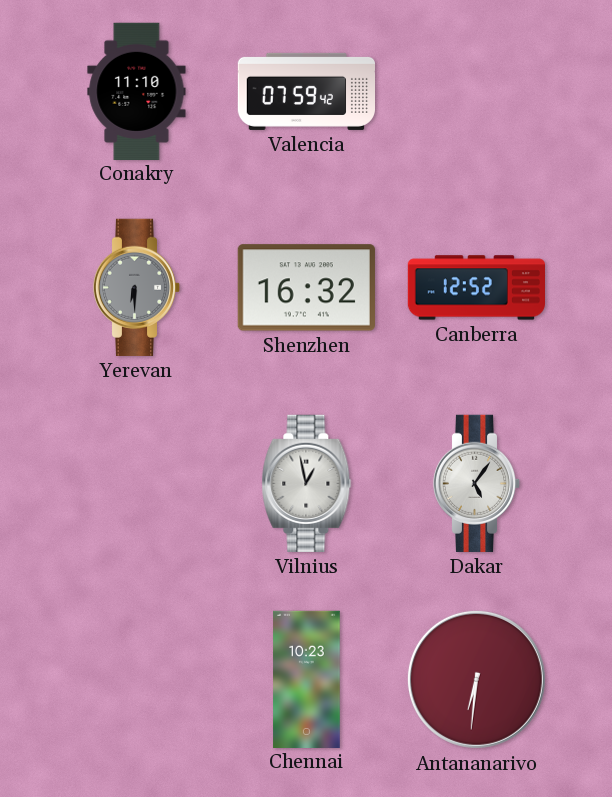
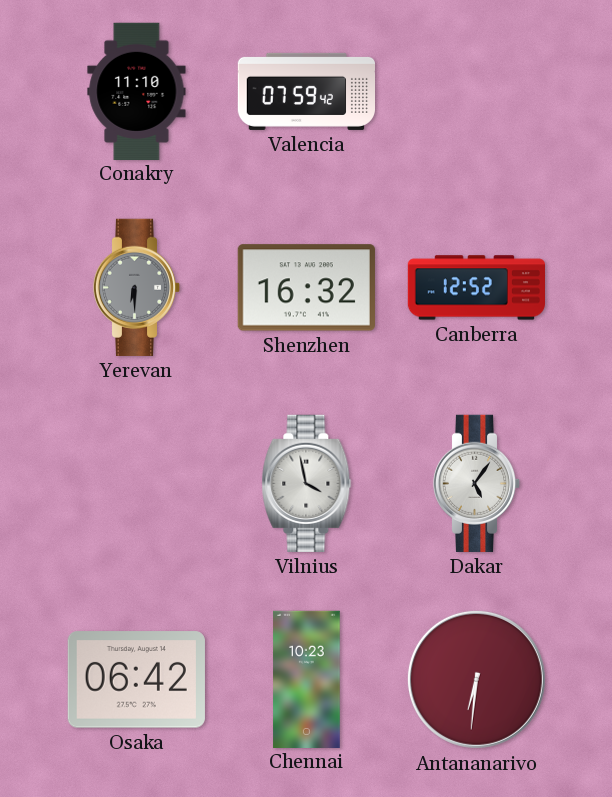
Vilnius: 12:58 -> 3:58
Osaka: none -> 06:42
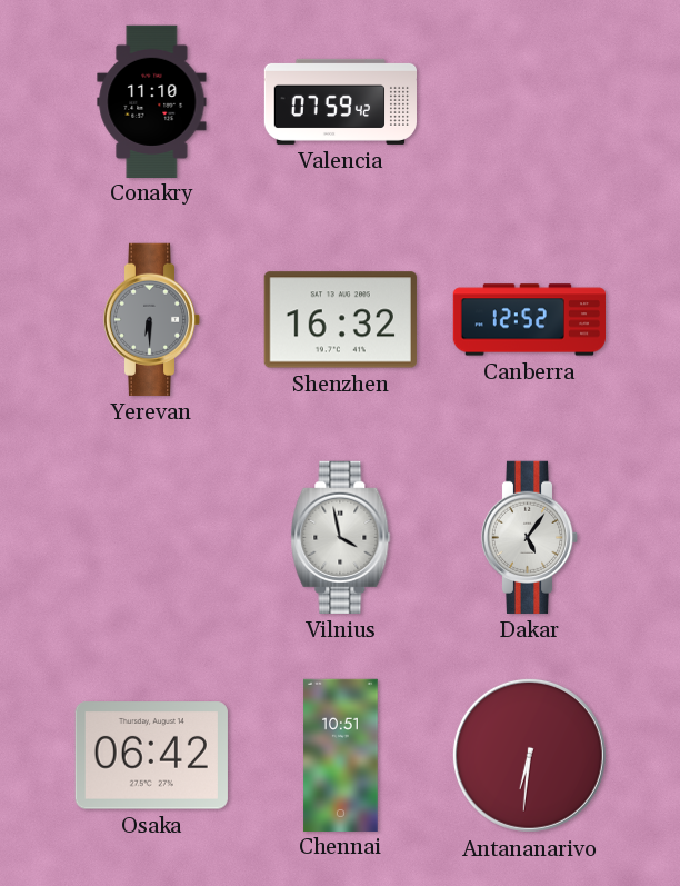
Chennai: 10:23 -> 10:51
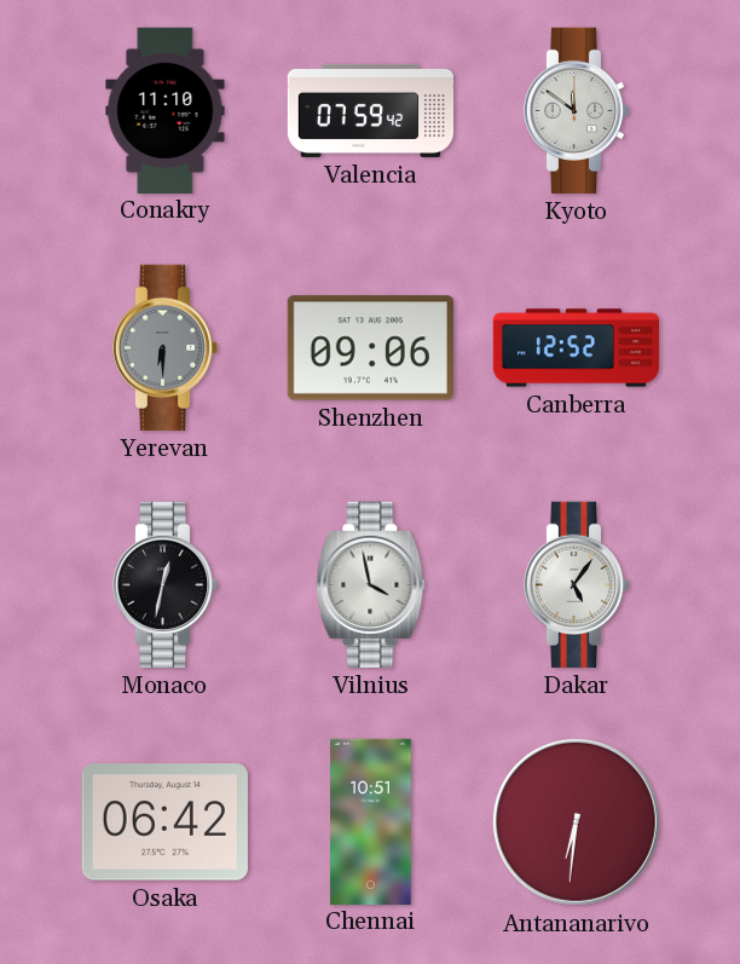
Kyoto: none -> 11:51
Shenzhen: 16:32 -> 09:06
Monaco: none -> 12:32
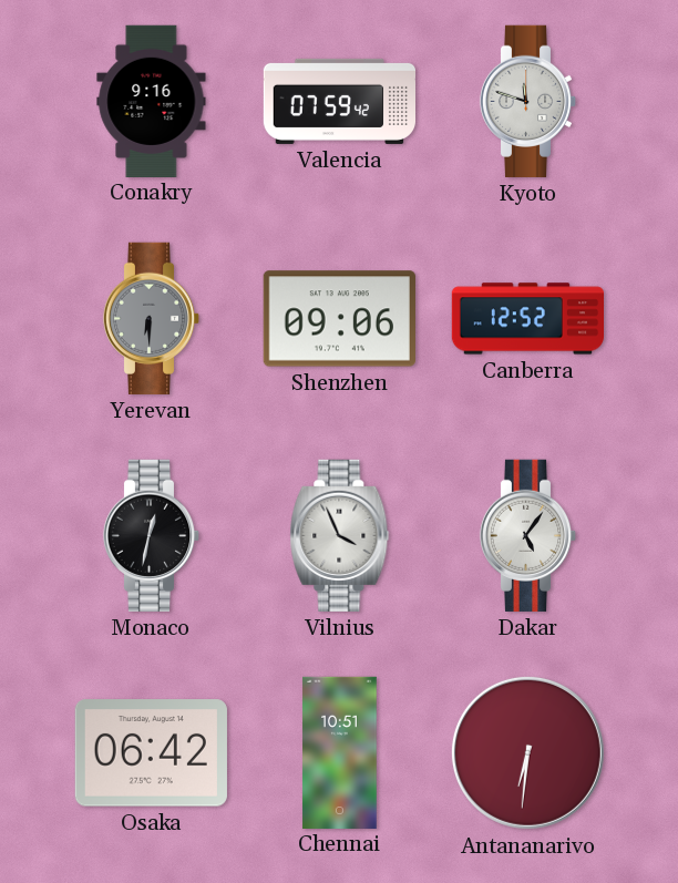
Conakry: 11:10 -> 9:16
Kyoto: 11:51 -> 11:48
Vilnius: 3:58 -> 3:56
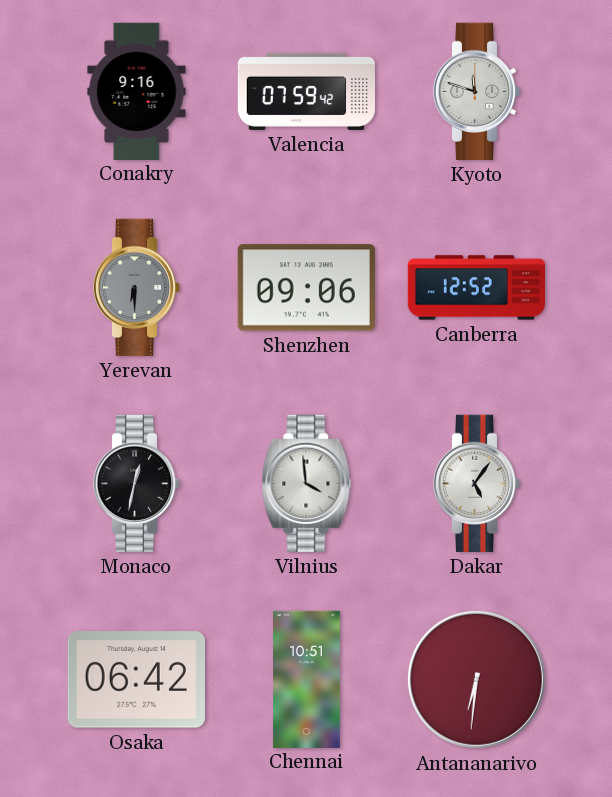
Vilnius: 3:56 -> 3:59
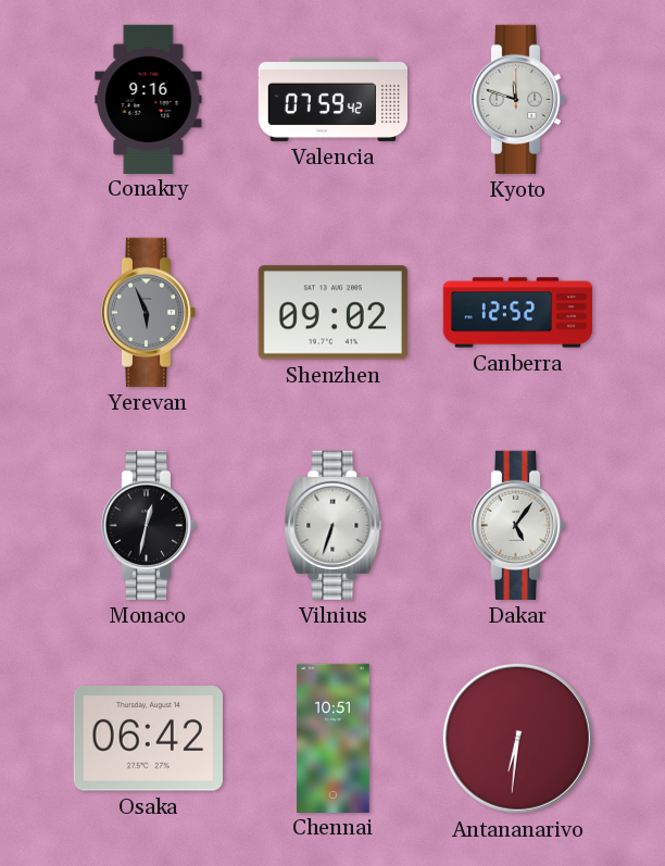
Yerevan: 6:30 -> 5:56
Shenzhen: 09:06 -> 09:02
Vilnius: 3:59 -> 6:33
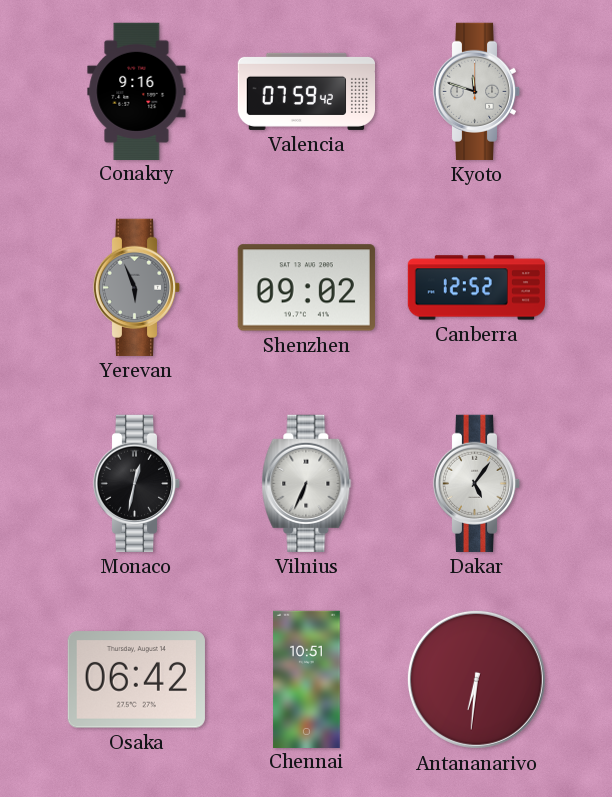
Vilnius: 6:33 -> 6:34
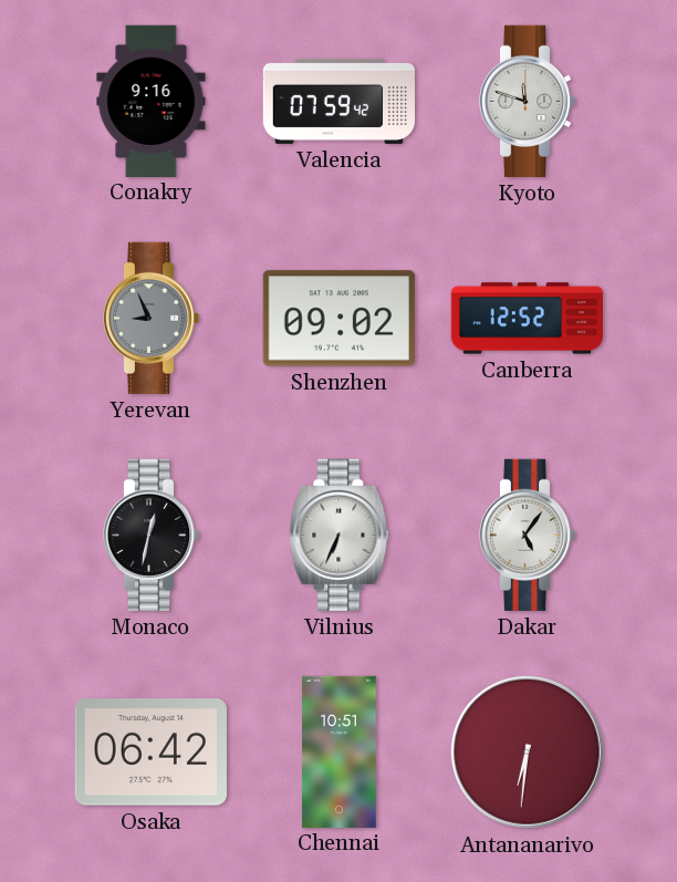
Yerevan: 5:56 -> 8:56
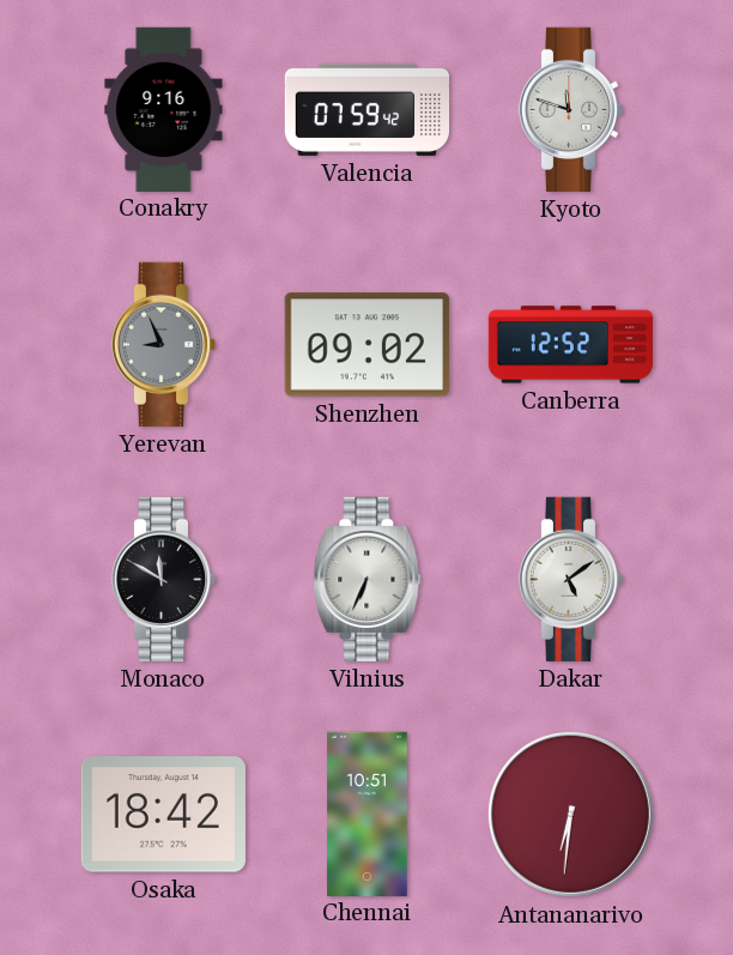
Monaco: 12:32 -> 11:50
Dakar: 5:06 -> 5:09
Osaka: 06:42 -> 18:42
